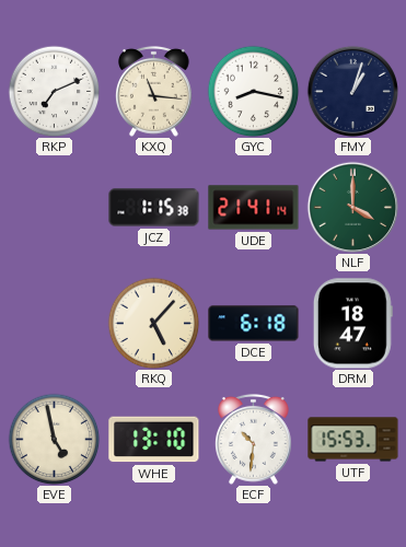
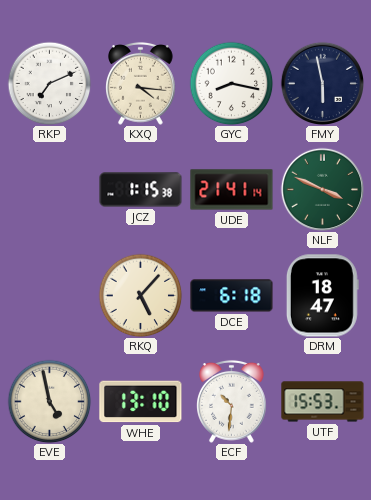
KXQ: 11:16 -> 4:16
FMY: 1:03 -> 5:58
NLF: 4:00 -> 3:49
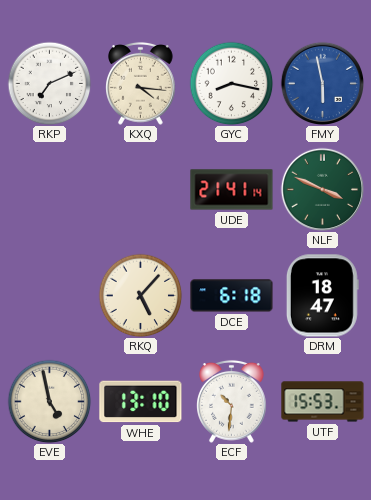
FMY dial: navy -> blue
JCZ: 1:15 -> none
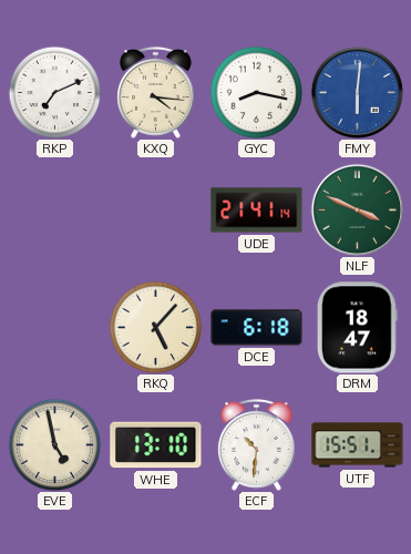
FMY: 5:58 -> 6:01
UTF: 15:53 -> 15:51
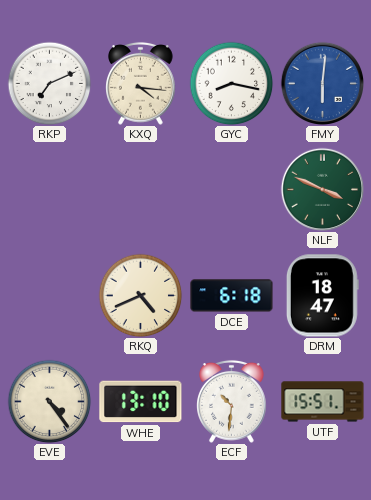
UDE: 21:41 -> none
RKQ: 5:07 -> 4:41
EVE: 4:58 -> 4:24
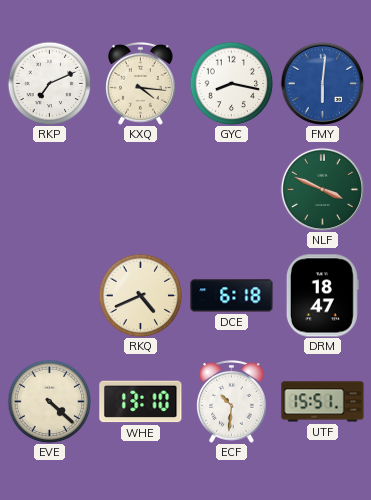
EVE: 4:24 -> 4:22
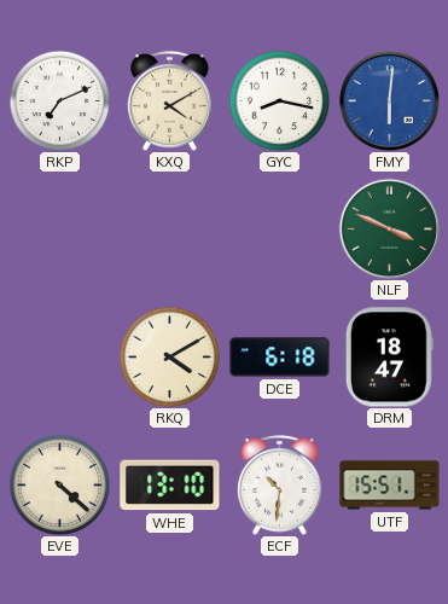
KXQ: 4:16 -> 4:10
RKQ: 4:41 -> 4:10
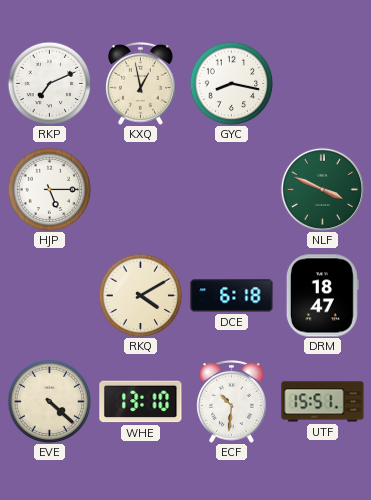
KXQ: 4:10 -> 12:58
FMY: 6:01 -> none
HJP: none -> 5:15
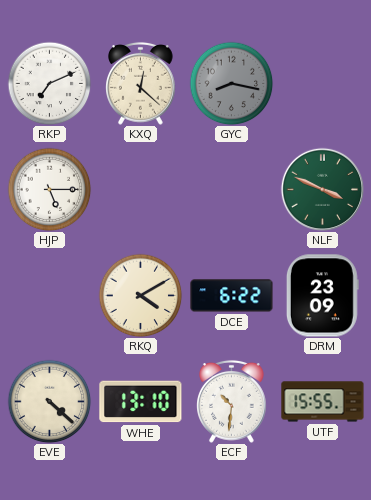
KXQ: 12:58 -> 12:22
GYC dial: white -> grey
DCE: 6:18 -> 6:22
DRM: 18:47 -> 23:09
UTF: 15:51 -> 15:55
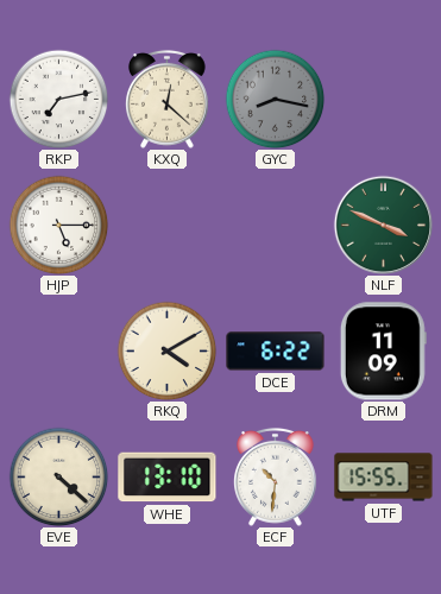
RKP: 7:11 -> 7:13
DRM: 23:09 -> 11:09
